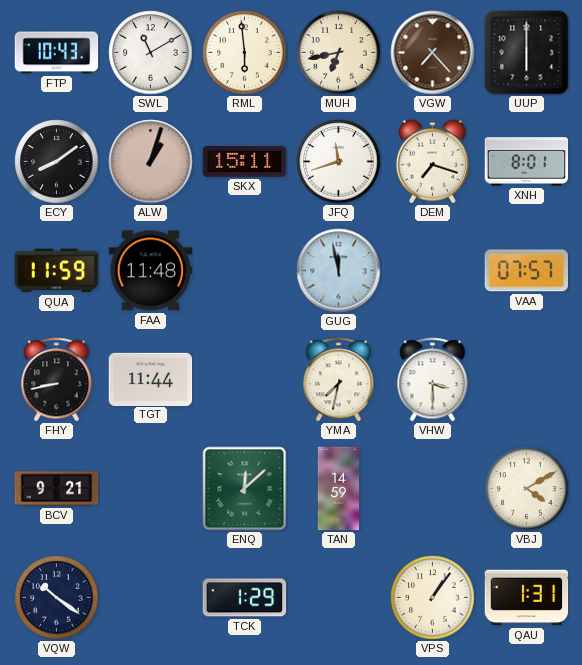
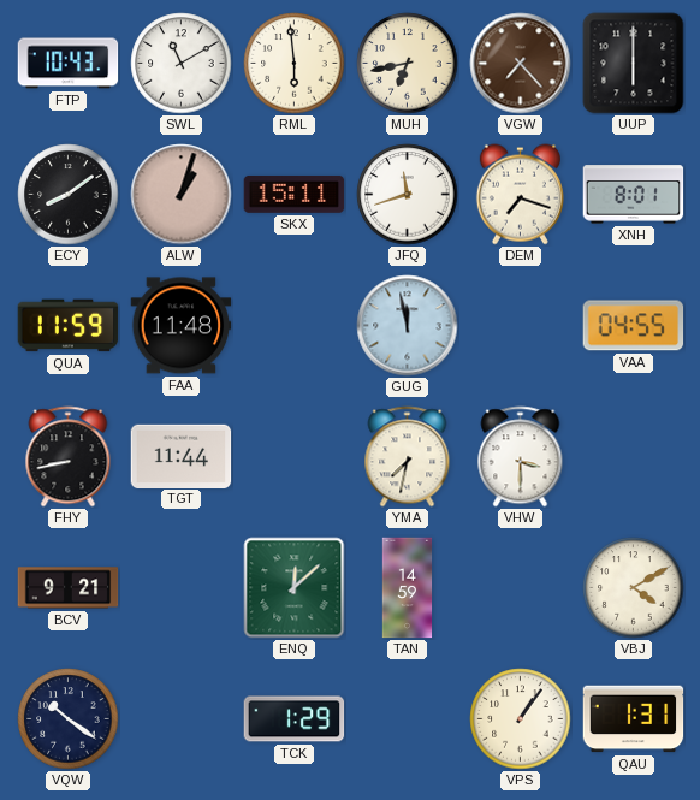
VAA: 07:57 -> 04:55
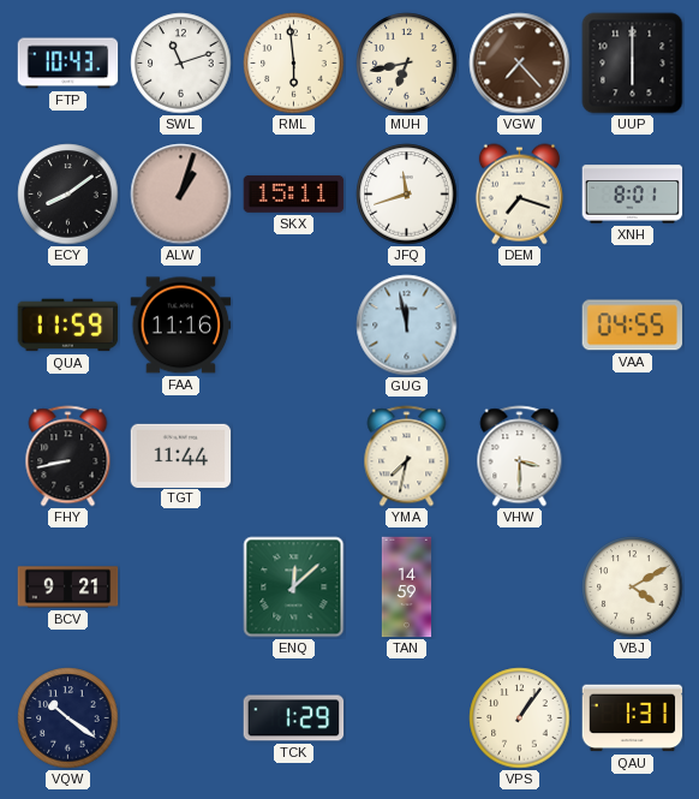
SWL: 11:10 -> 11:12
FAA: 11:48 -> 11:16
